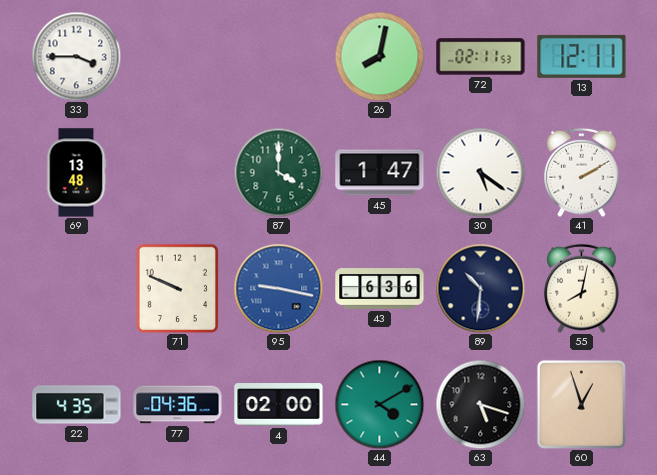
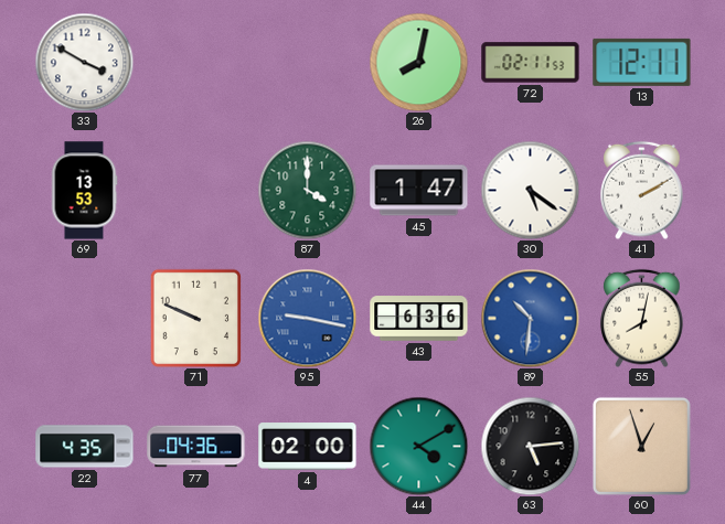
33: 3:45 -> 3:50
69: 13:48 -> 13:53
89 dial: navy -> blue
63: 5:18 -> 5:14
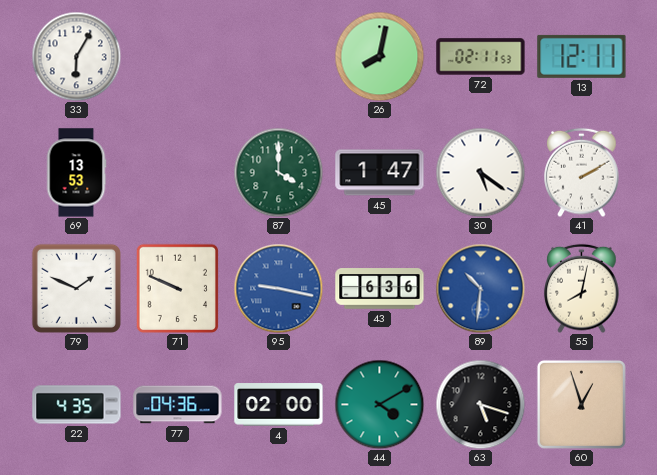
33: 3:50 -> 6:05
79: none -> 1:49
63: 5:14 -> 5:18
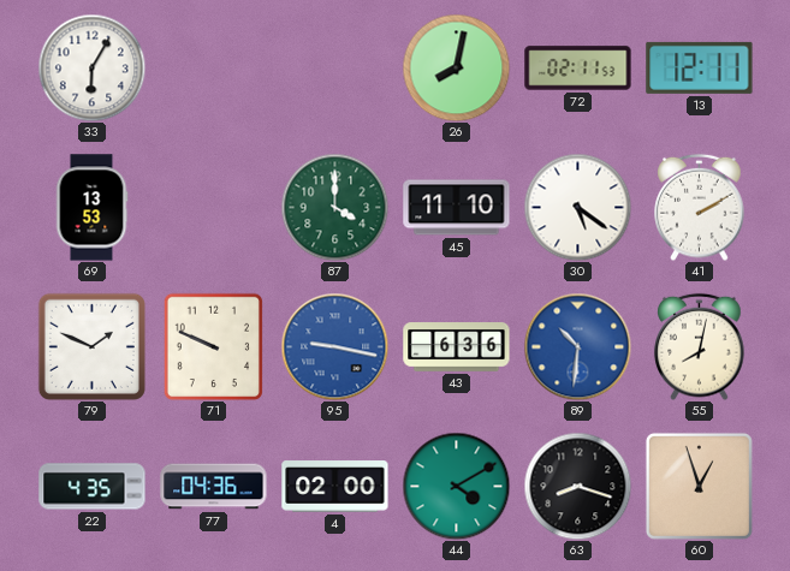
45: 1:47 -> 11:10
63: 5:18 -> 8:18
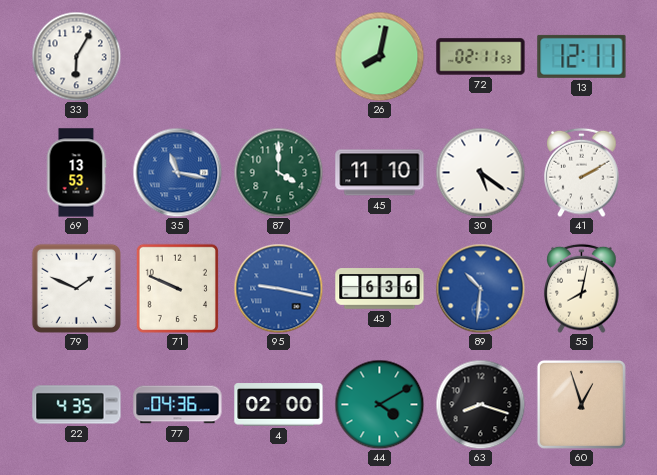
35: none -> 11:17
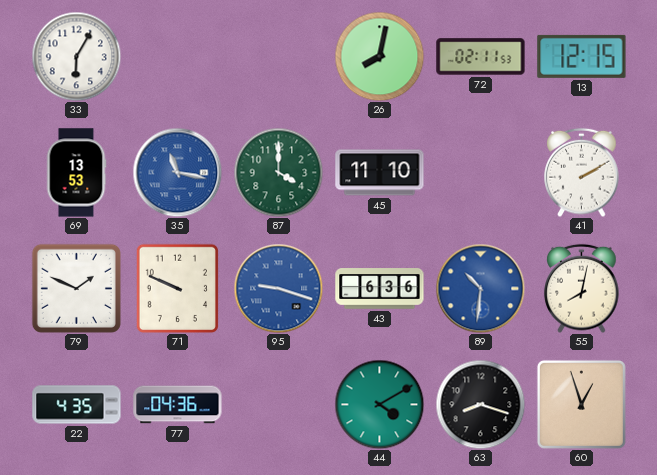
13: 12:11 -> 12:15
30: 5:21 -> none
95: 9:17 -> 9:18
4: 02:00 -> none
